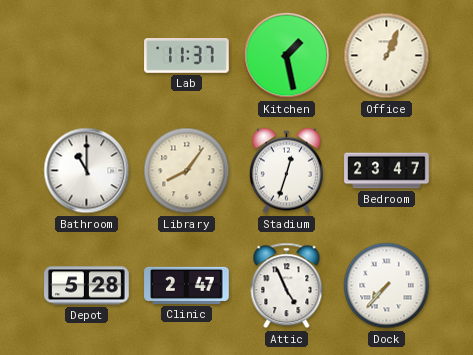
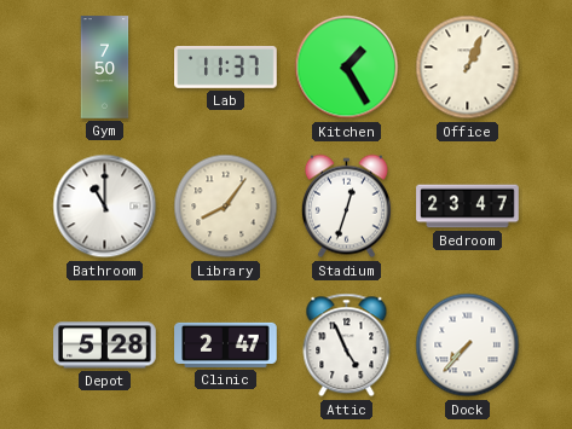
Gym: none -> 7:50
Kitchen: 1:28 -> 1:25
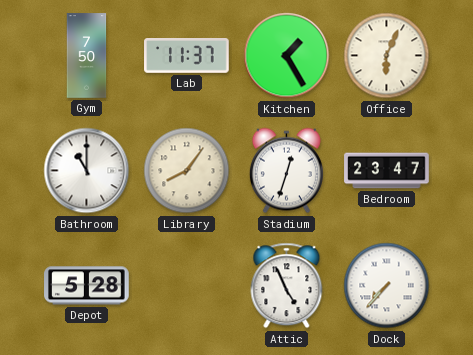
Office: 1:04 -> 6:04
Clinic: 2:47 -> none
